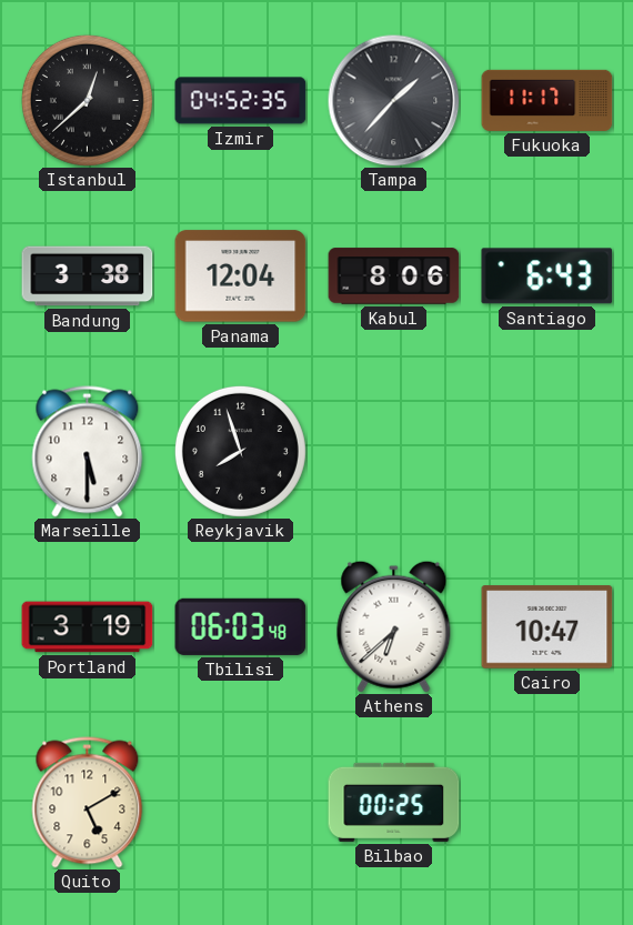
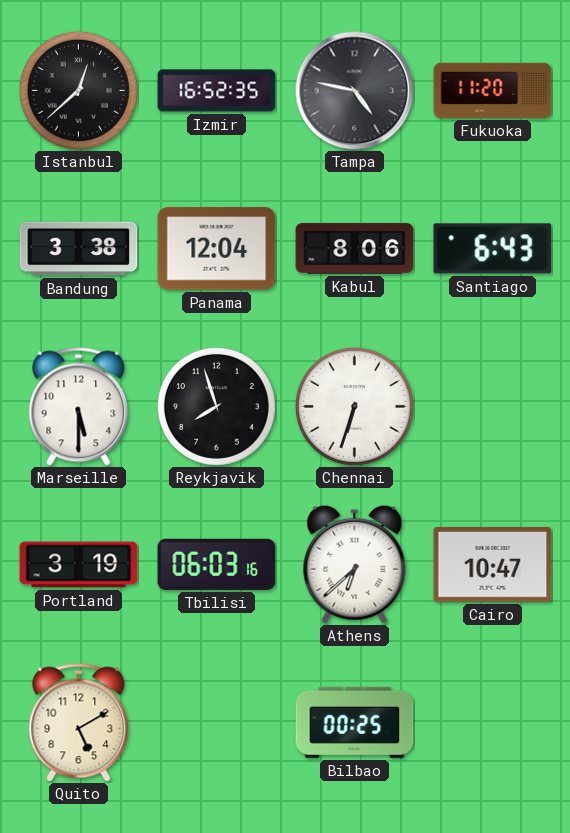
Izmir: 04:52 -> 16:52
Tampa: 1:37 -> 4:47
Fukuoka: 11:17 -> 11:20
Chennai: none -> 6:33
Tbilisi: 06:03:48 -> 06:03:16
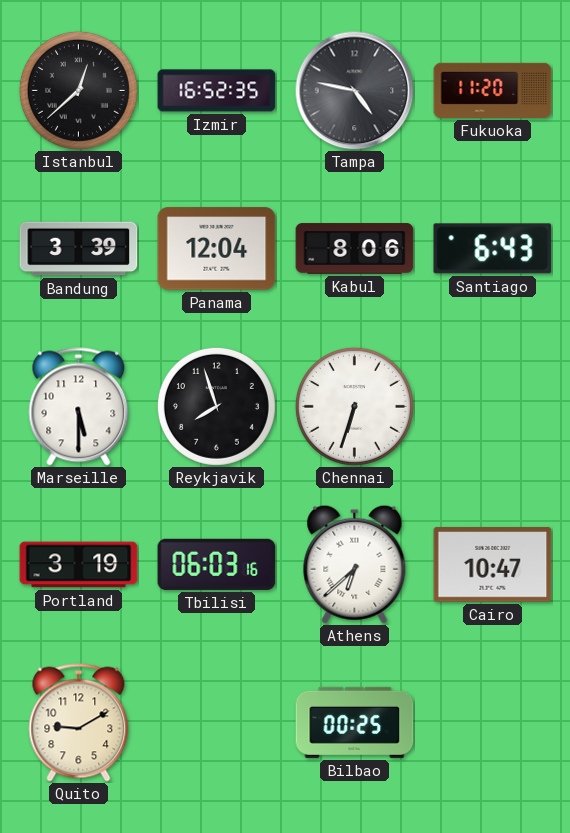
Bandung: 3:38 -> 3:39
Quito: 5:10 -> 9:10
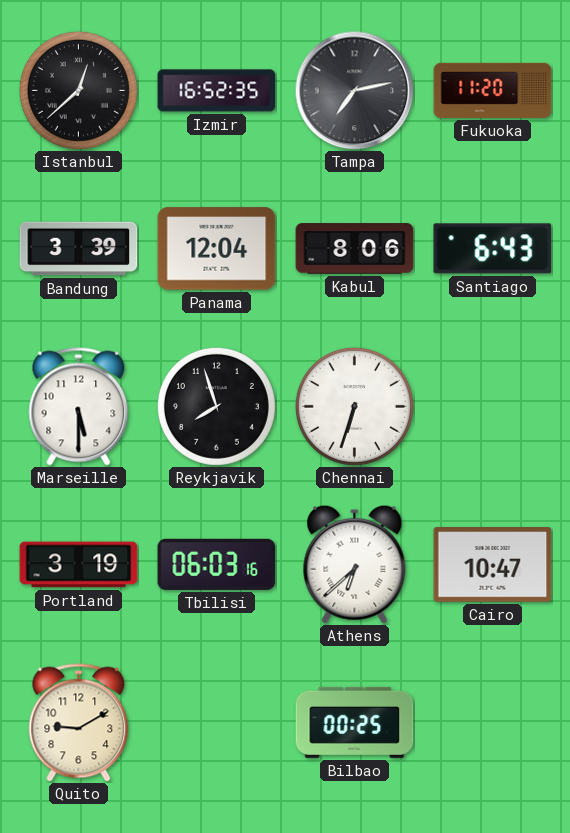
Tampa: 4:47 -> 7:13
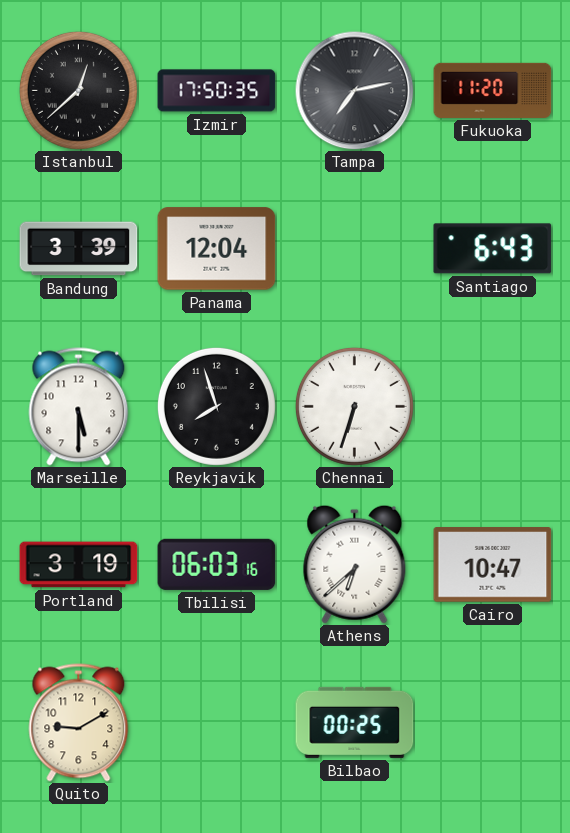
Izmir: 16:52 -> 17:50
Kabul: 8:06 -> none
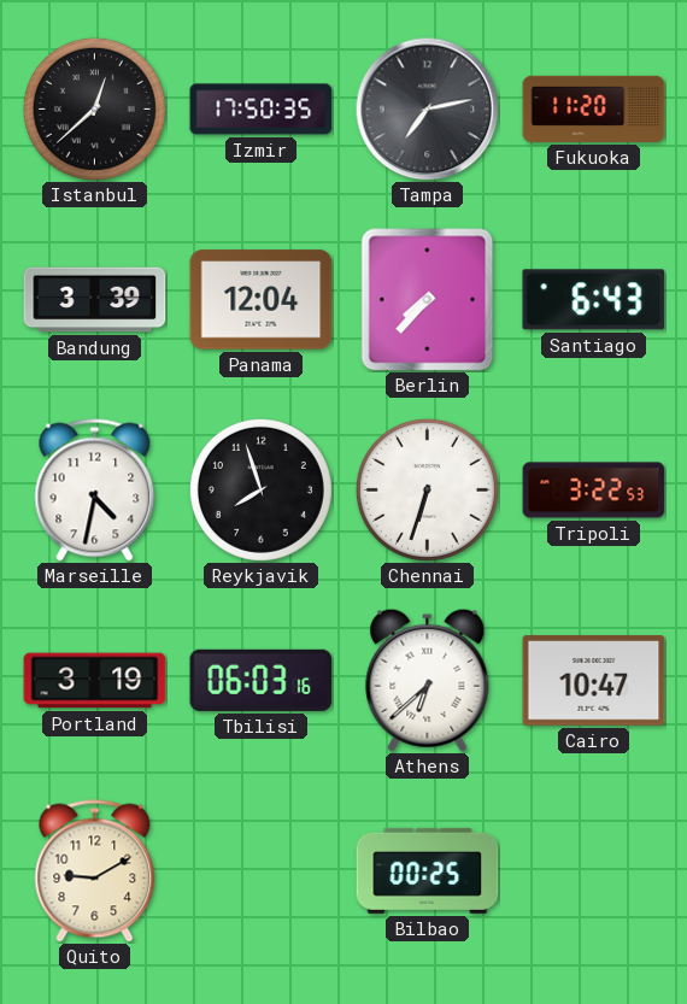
Berlin: none -> 7:37
Marseille: 5:30 -> 4:32
Tripoli: none -> 3:22
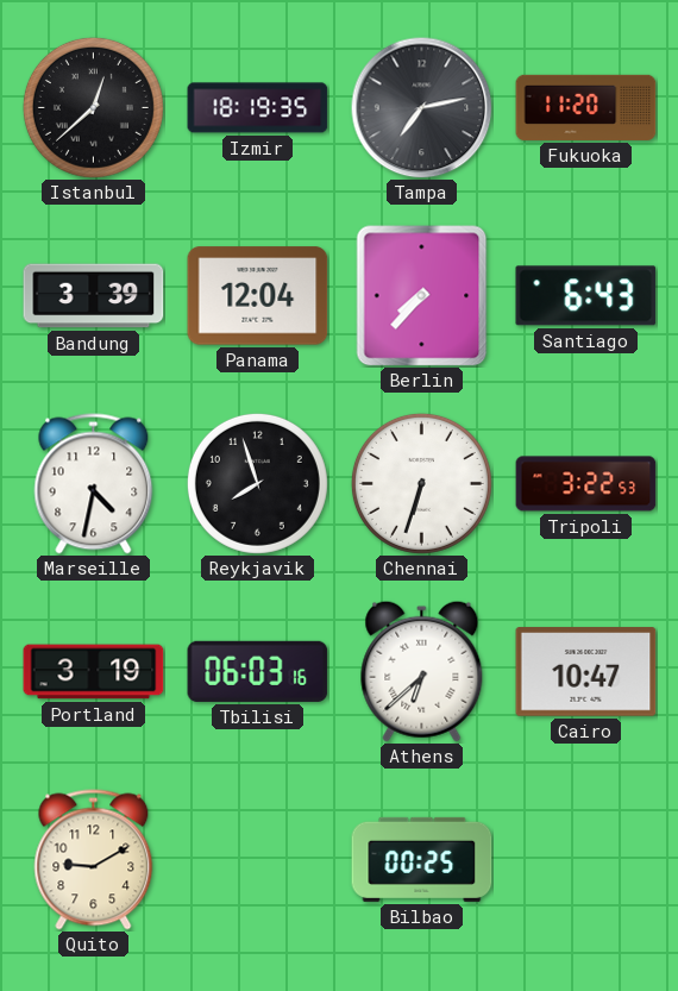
Izmir: 17:50 -> 18:19
